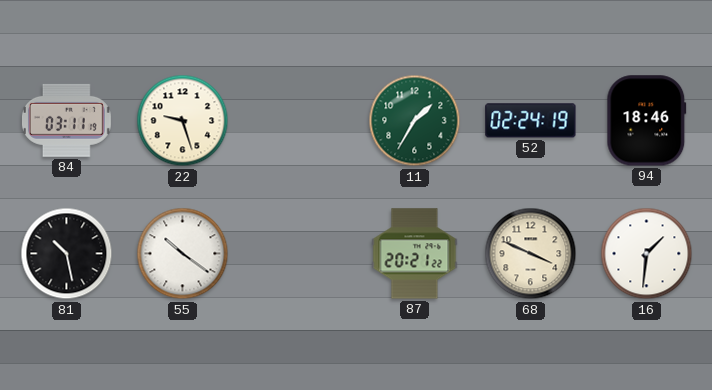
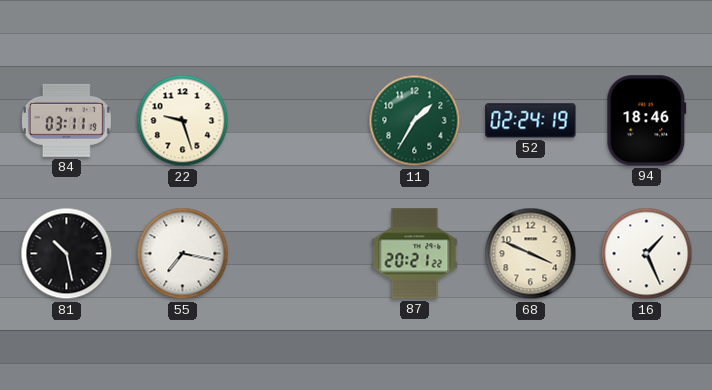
55: 10:21 -> 7:17
16: 1:31 -> 1:26
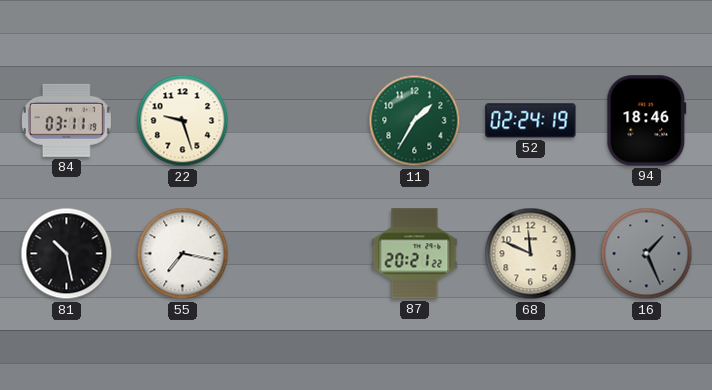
68: 3:49 -> 11:49
16 dial: white -> grey
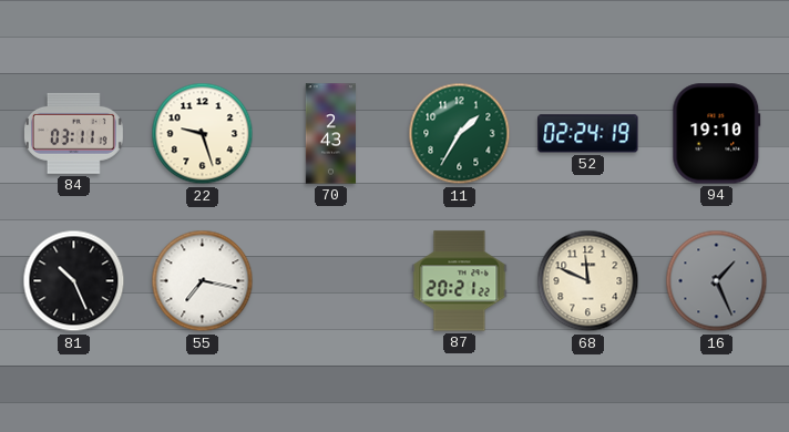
70: none -> 2:43
94: 18:46 -> 19:10
81: 10:28 -> 10:26
